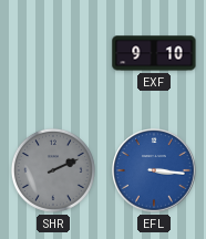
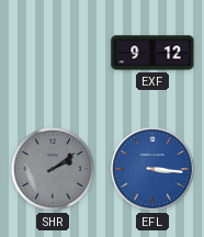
EXF: 9:10 -> 9:12
SHR: 2:11 -> 2:09
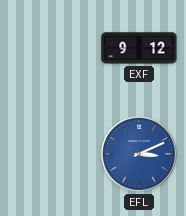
SHR: 2:09 -> none
EFL: 3:16 -> 3:11
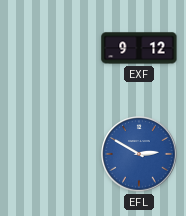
EFL: 3:11 -> 2:50
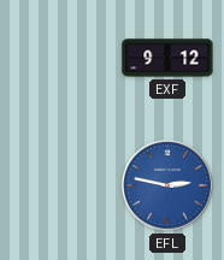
EFL: 2:50 -> 2:47
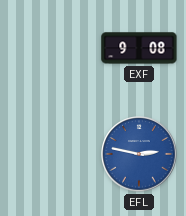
EXF: 9:12 -> 9:08
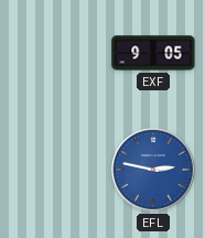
EXF: 9:08 -> 9:05
